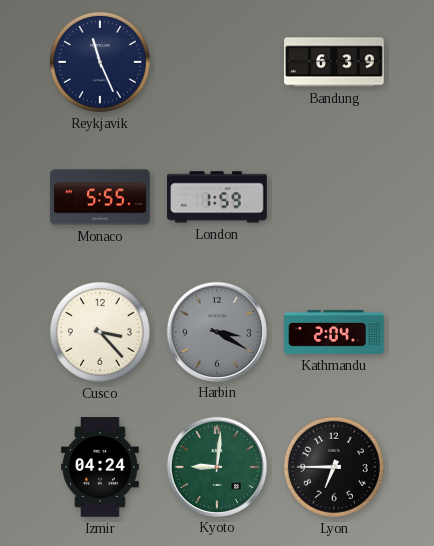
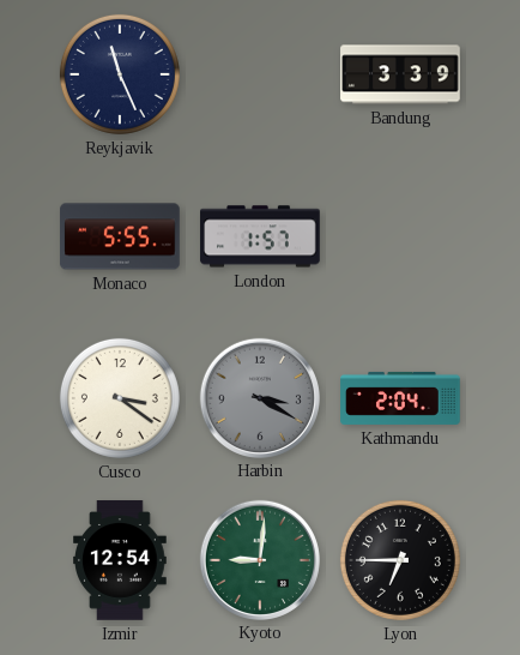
Bandung: 6:39 -> 3:39
London: 1:59 -> 1:57
Cusco: 3:23 -> 3:21
Izmir: 04:24 -> 12:54
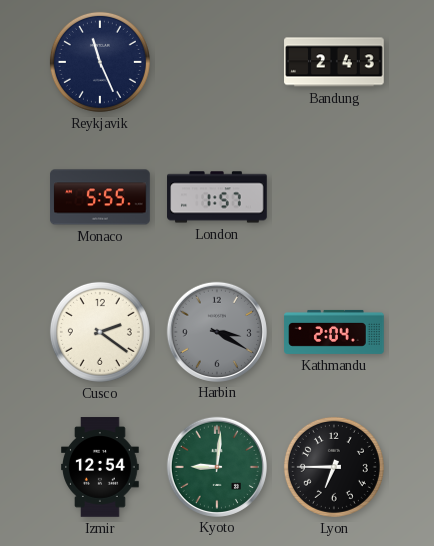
Bandung: 3:39 -> 2:43
Cusco: 3:21 -> 2:21
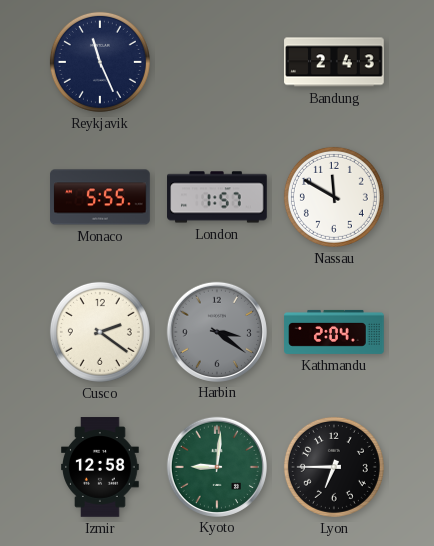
Nassau: none -> 11:50
Harbin: 3:20 -> 3:21
Izmir: 12:54 -> 12:58
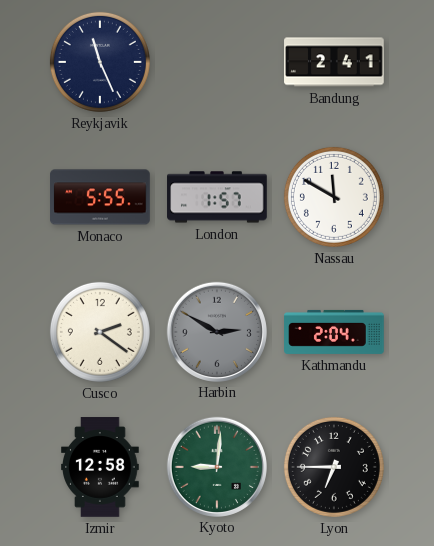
Bandung: 2:43 -> 2:41
Harbin: 3:21 -> 2:50
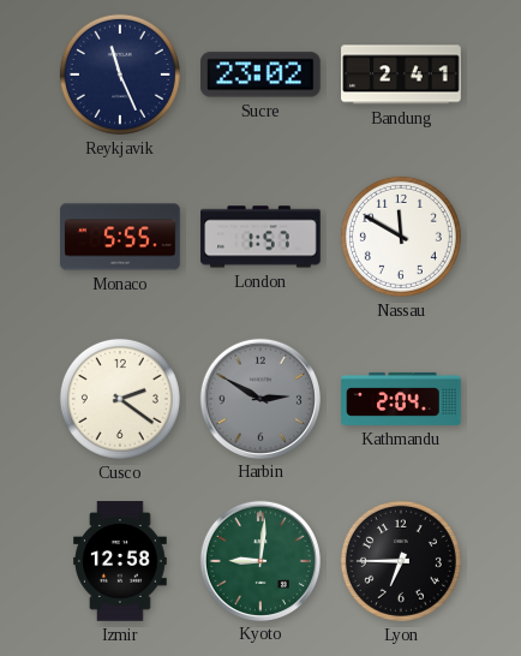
Sucre: none -> 23:02
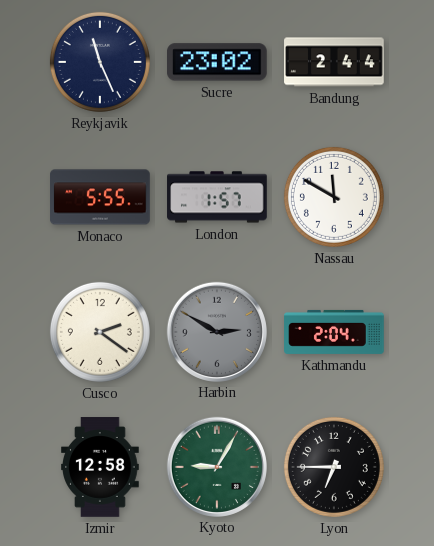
Bandung: 2:41 -> 2:44
Kyoto: 9:01 -> 9:05
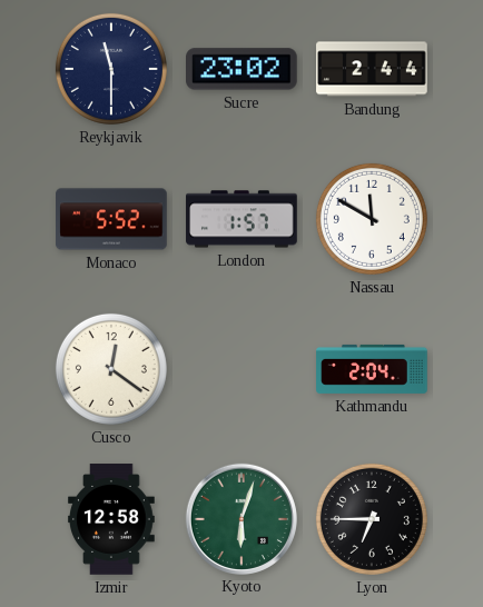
Reykjavik: 11:26 -> 11:30
Monaco: 5:55 -> 5:52
Cusco: 2:21 -> 12:21
Harbin: 2:50 -> none
Kyoto: 9:05 -> 6:03
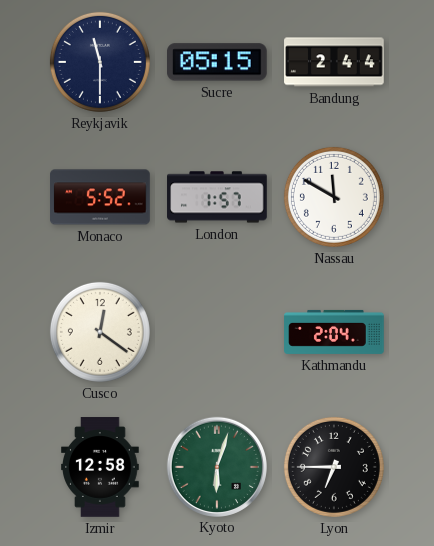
Sucre: 23:02 -> 05:15
